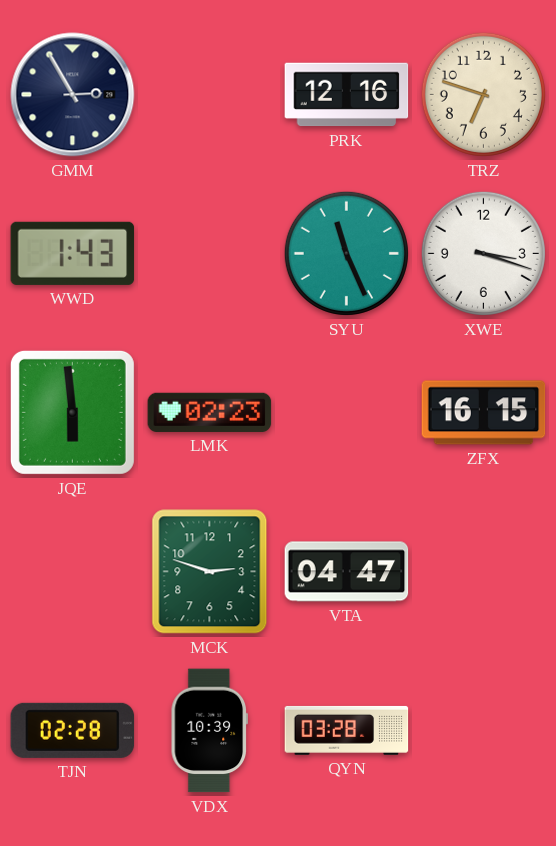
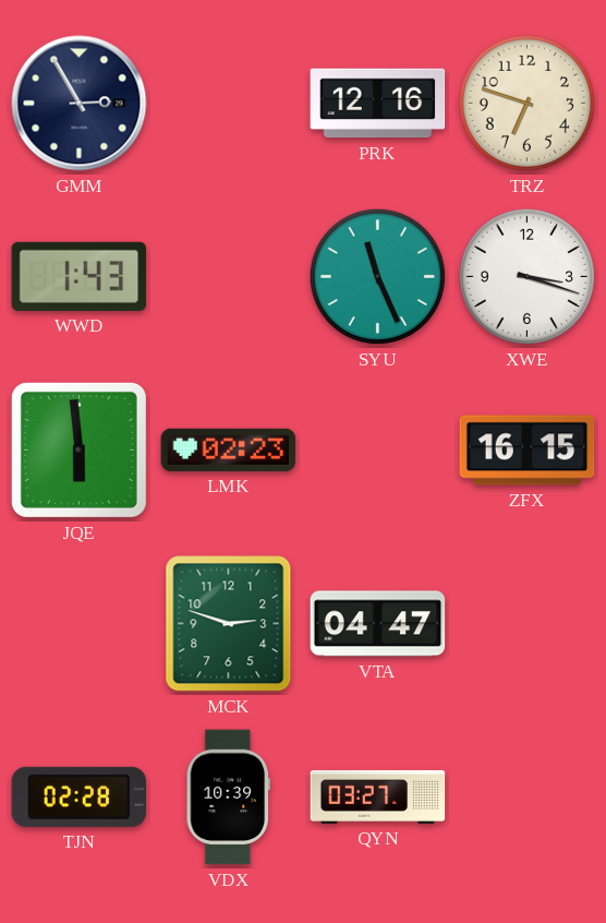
QYN: 03:28 -> 03:27
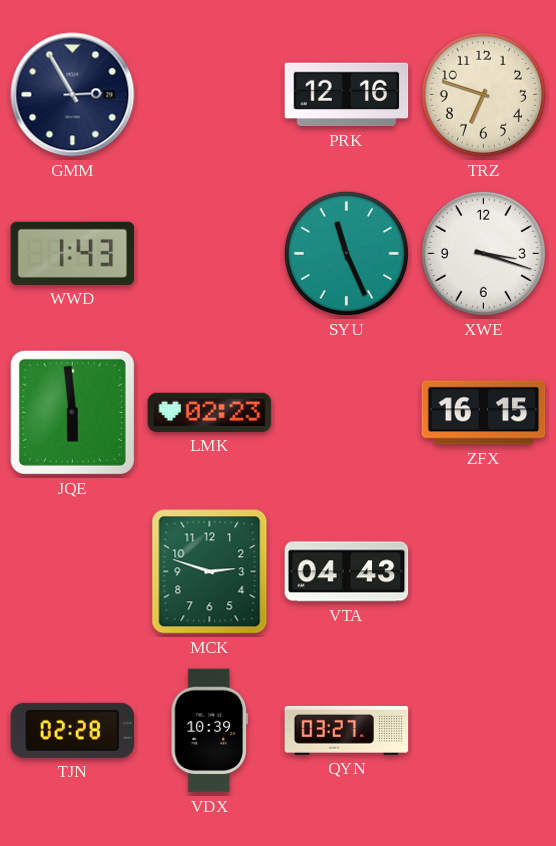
VTA: 04:47 -> 04:43
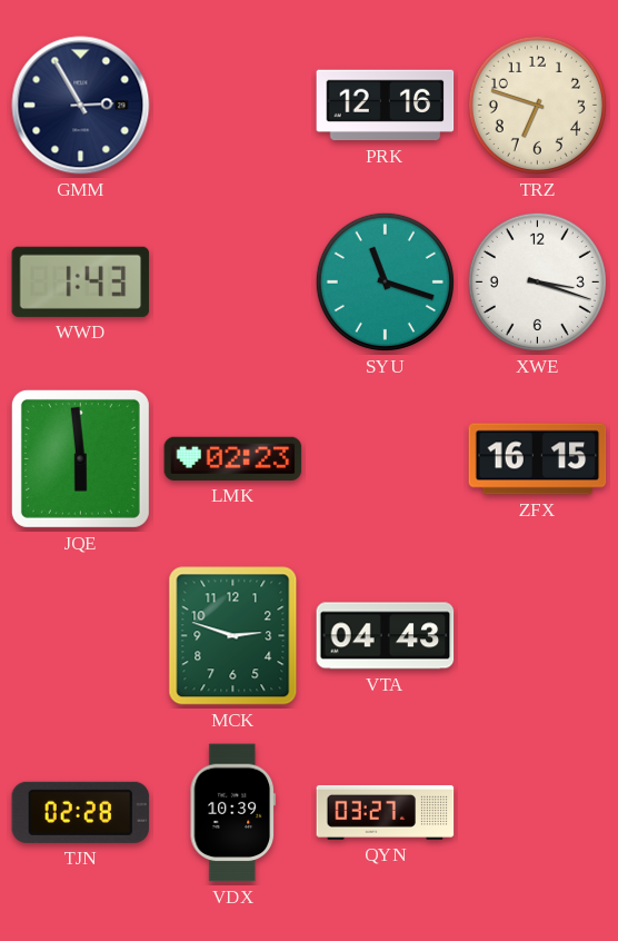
SYU: 11:26 -> 11:18
